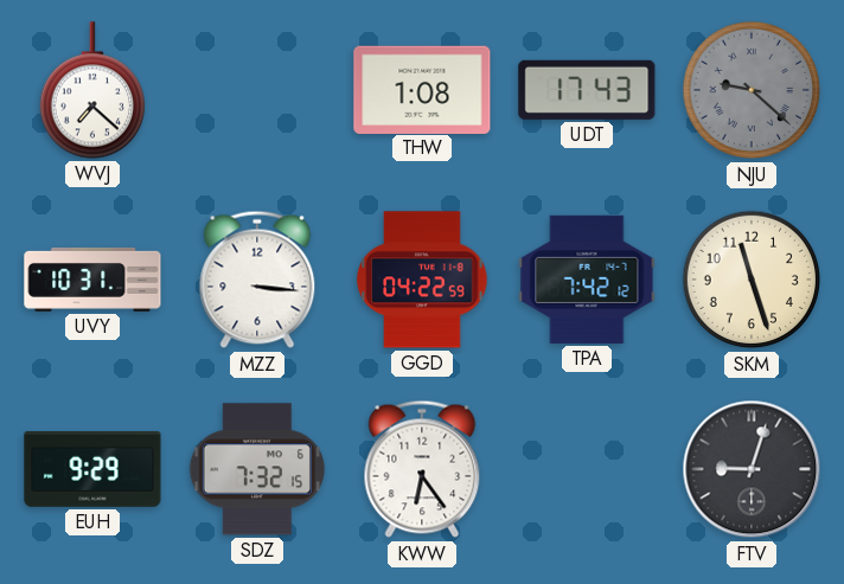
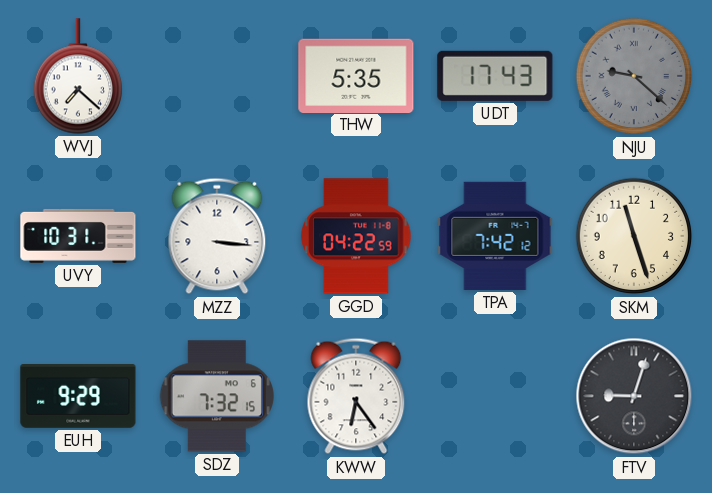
THW: 1:08 -> 5:35
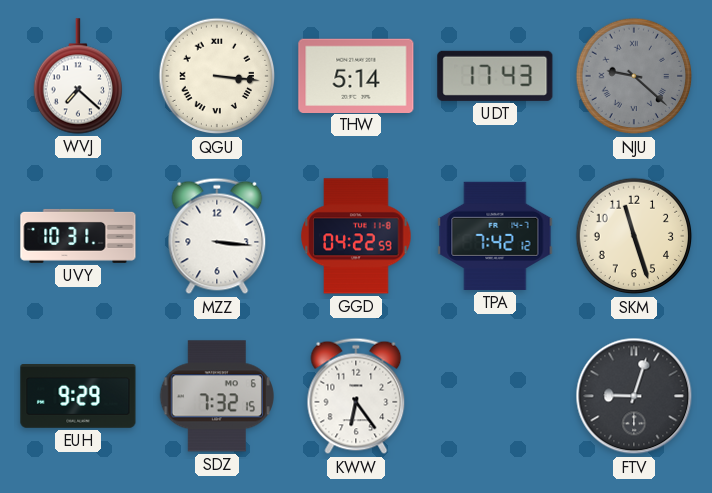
QGU: none -> 3:16
THW: 5:35 -> 5:14
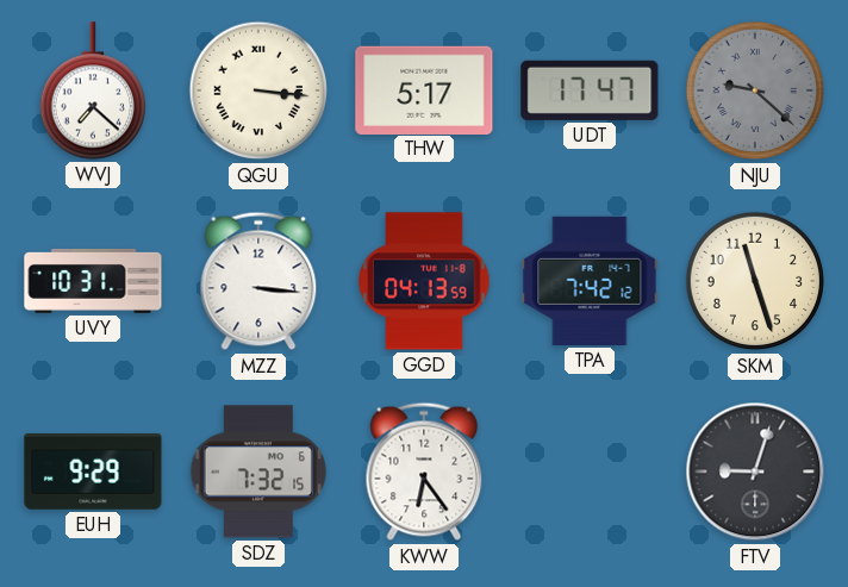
THW: 5:14 -> 5:17
UDT: 17:43 -> 17:47
GGD: 04:22 -> 04:13
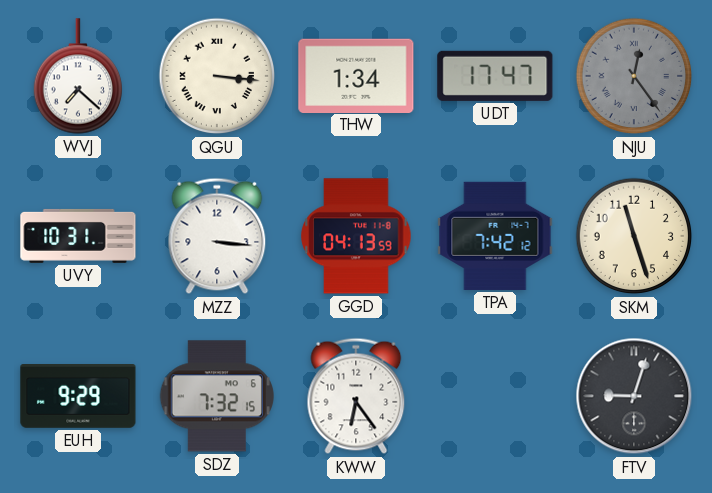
THW: 5:17 -> 1:34
NJU: 9:22 -> 12:24
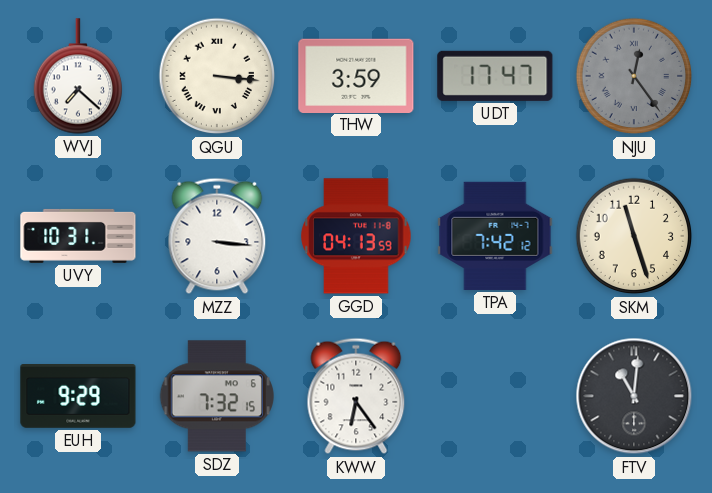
THW: 1:34 -> 3:59
FTV: 9:03 -> 11:01
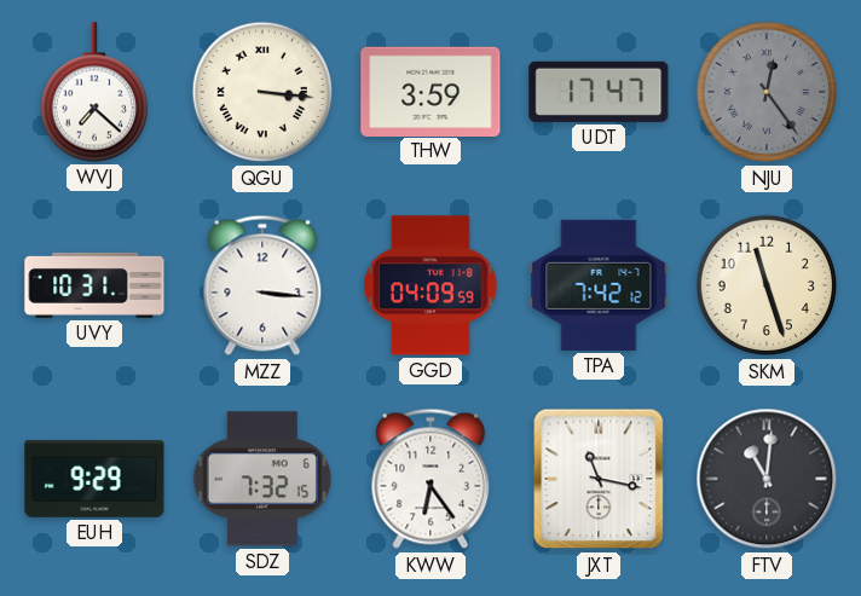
GGD: 04:13 -> 04:09
JXT: none -> 11:17
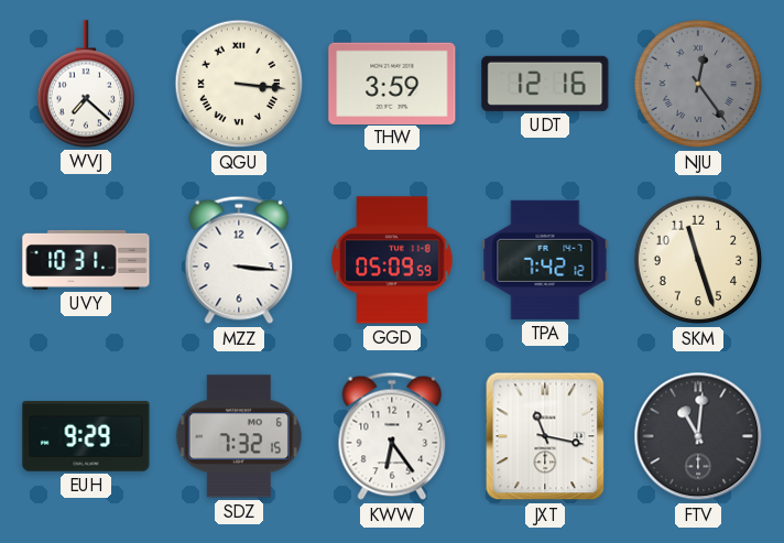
UDT: 17:47 -> 12:16
GGD: 04:09 -> 05:09
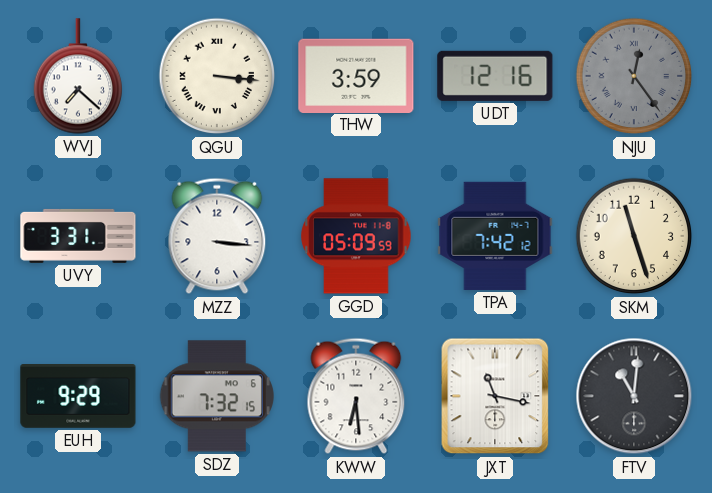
UVY: 10:31 -> 3:31
KWW: 6:24 -> 6:29
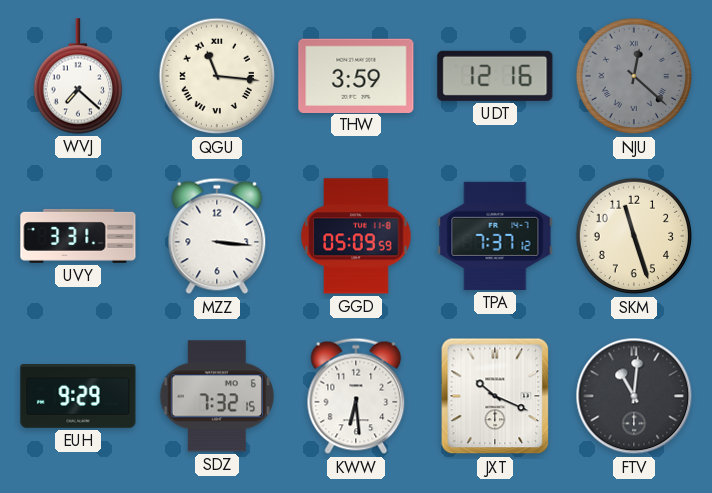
QGU: 3:16 -> 11:16
NJU: 12:24 -> 12:22
TPA: 7:42 -> 7:37
JXT: 11:17 -> 10:19
